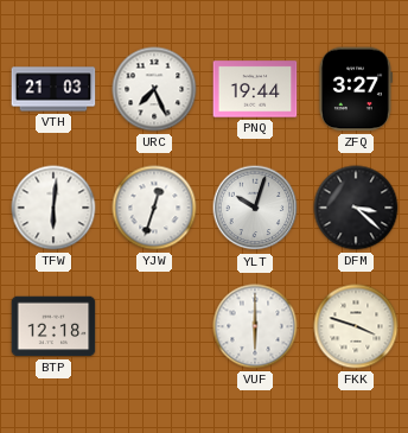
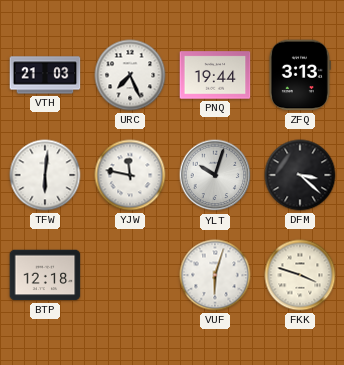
ZFQ: 3:27 -> 3:13
YJW: 12:33 -> 11:47
VUF: 6:00 -> 6:03
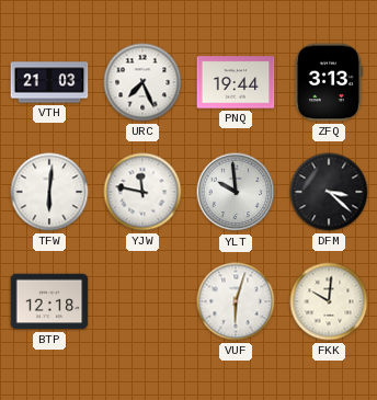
YLT: 10:03 -> 9:59
FKK: 3:48 -> 10:01
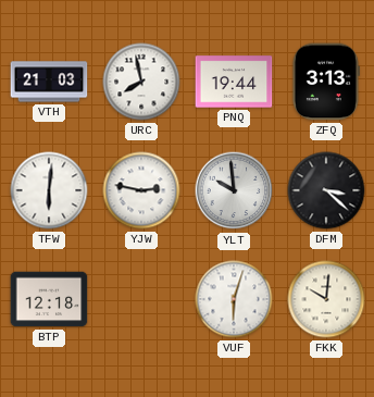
URC: 7:26 -> 7:58
YJW: 11:47 -> 2:47
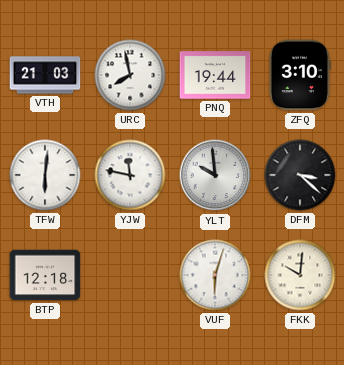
ZFQ: 3:13 -> 3:10
YJW: 2:47 -> 11:47
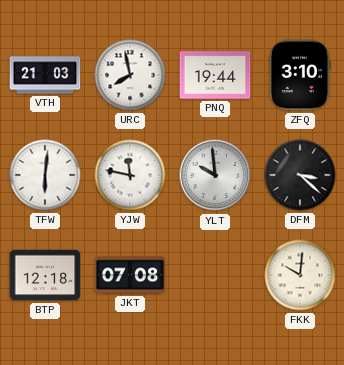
JKT: none -> 07:08
VUF: 6:03 -> none
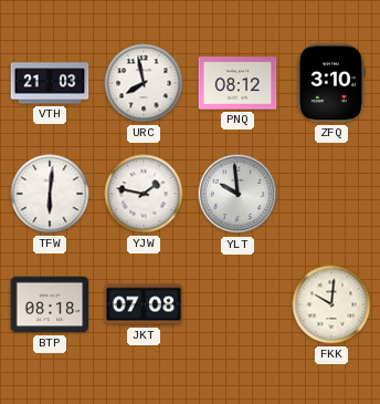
PNQ: 19:44 -> 08:12
YJW: 11:47 -> 1:47
DFM: 3:22 -> none
BTP: 12:18 -> 08:18
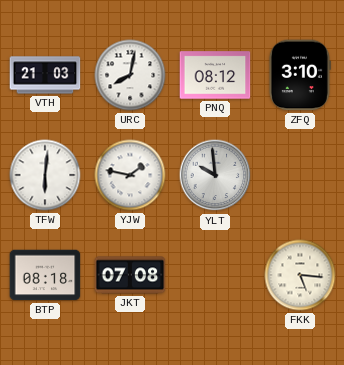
URC: 7:58 -> 8:02
FKK: 10:01 -> 5:16
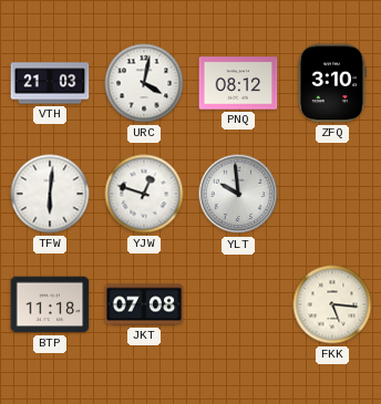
URC: 8:02 -> 4:02
YJW: 1:47 -> 12:48
BTP: 08:18 -> 11:18
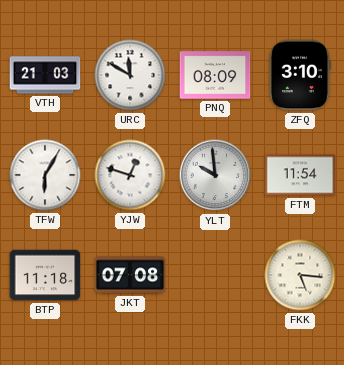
URC: 4:02 -> 11:50
PNQ: 08:12 -> 08:09
TFW: 6:01 -> 6:05
FTM: none -> 11:54
